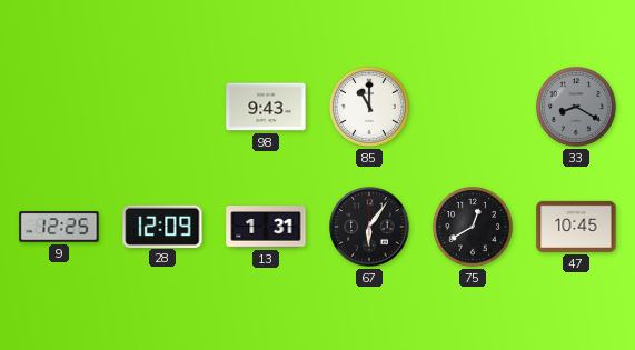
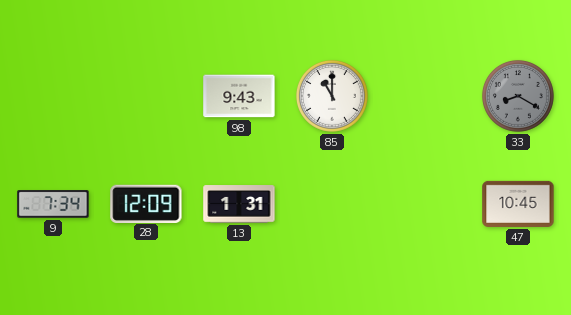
9: 12:25 -> 7:34
67: 6:06 -> none
75: 12:40 -> none
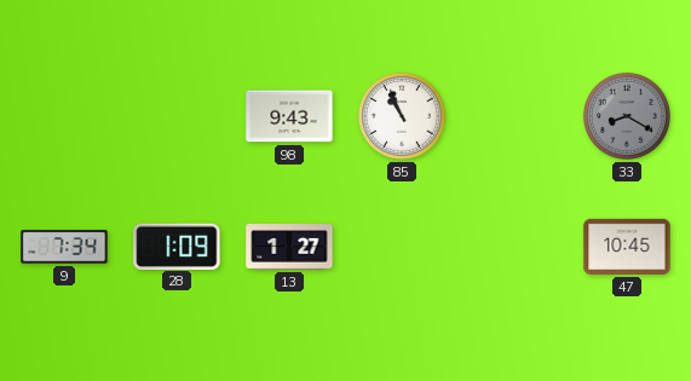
85: 11:00 -> 10:56
28: 12:09 -> 1:09
13: 1:31 -> 1:27
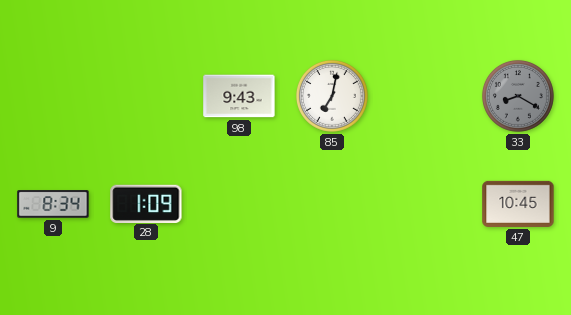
85: 10:56 -> 7:02
9: 7:34 -> 8:34
13: 1:27 -> none
